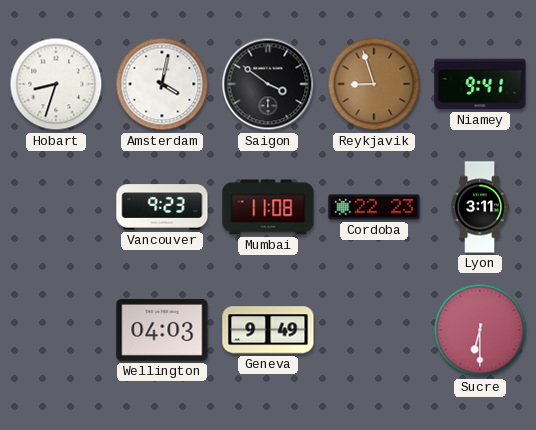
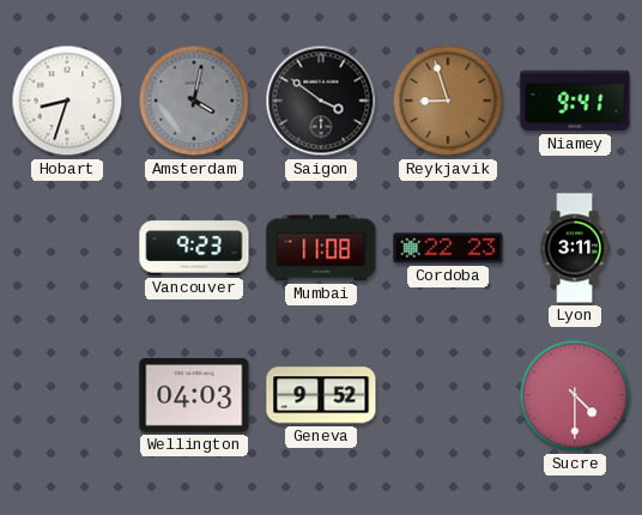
Amsterdam dial: white -> grey
Geneva: 9:49 -> 9:52
Sucre: 6:30 -> 4:30
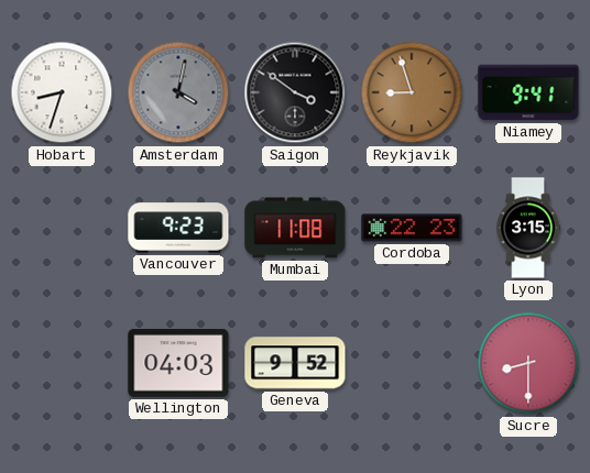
Lyon: 3:11 -> 3:15
Sucre: 4:30 -> 8:30
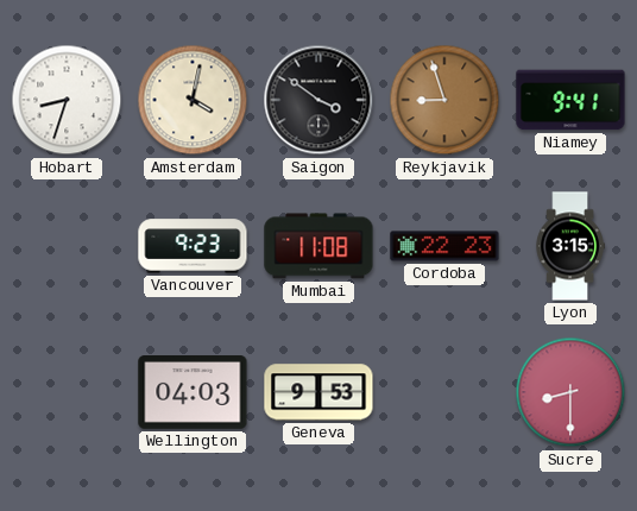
Amsterdam dial: grey -> cream
Geneva: 9:52 -> 9:53
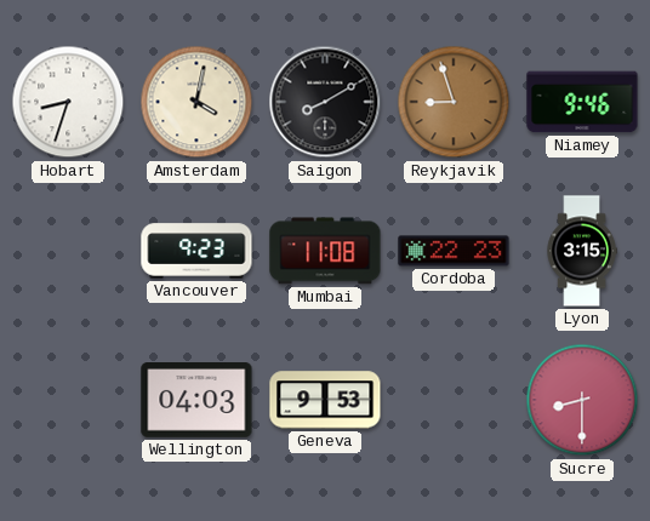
Saigon: 3:51 -> 8:10
Niamey: 9:41 -> 9:46
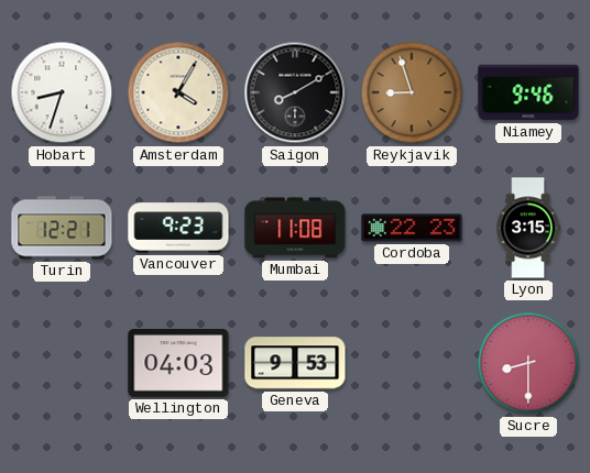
Amsterdam: 4:02 -> 4:05
Turin: none -> 12:21
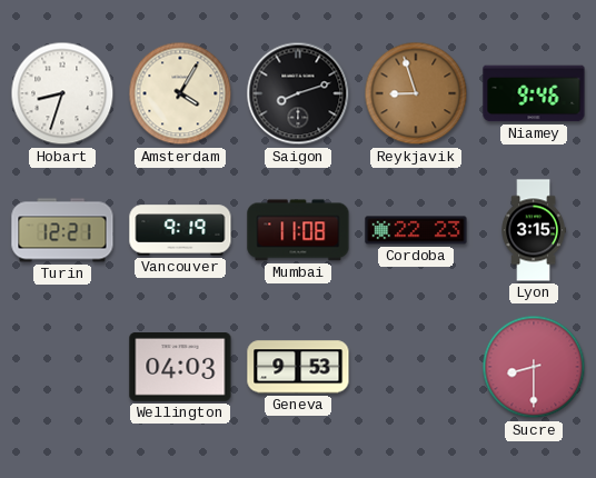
Saigon: 8:10 -> 8:12
Vancouver: 9:23 -> 9:19
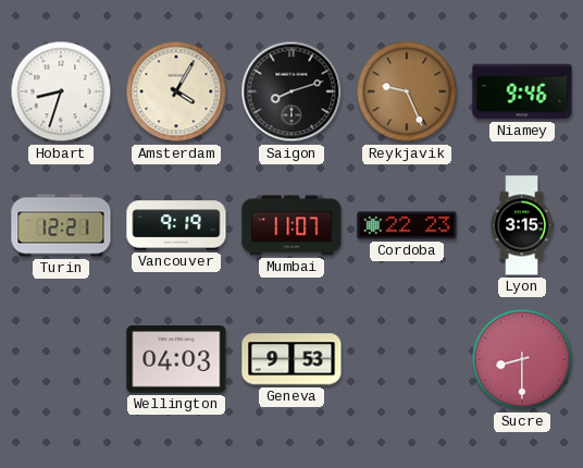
Reykjavik: 8:57 -> 9:26
Mumbai: 11:08 -> 11:07
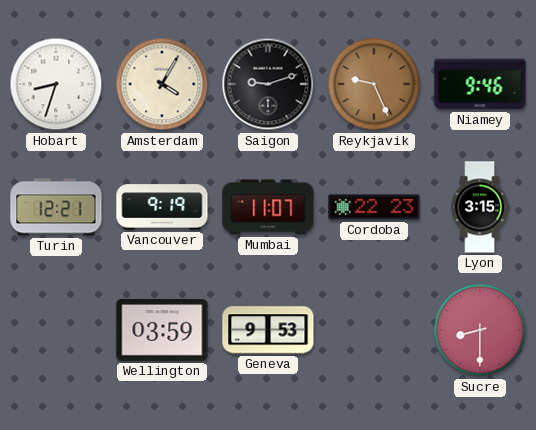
Saigon: 8:12 -> 9:12
Wellington: 04:03 -> 03:59
